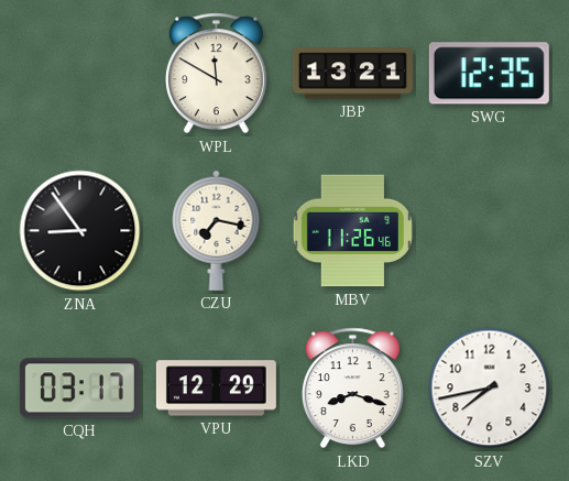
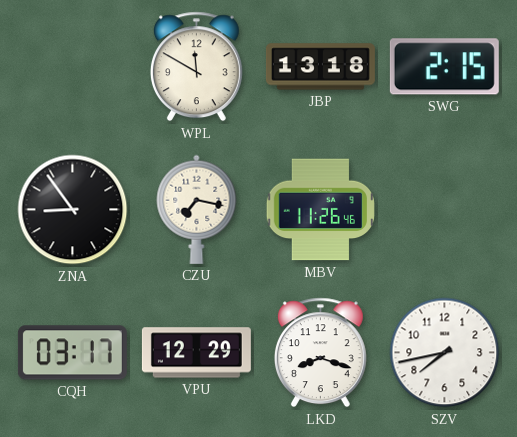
JBP: 13:21 -> 13:18
SWG: 12:35 -> 2:15
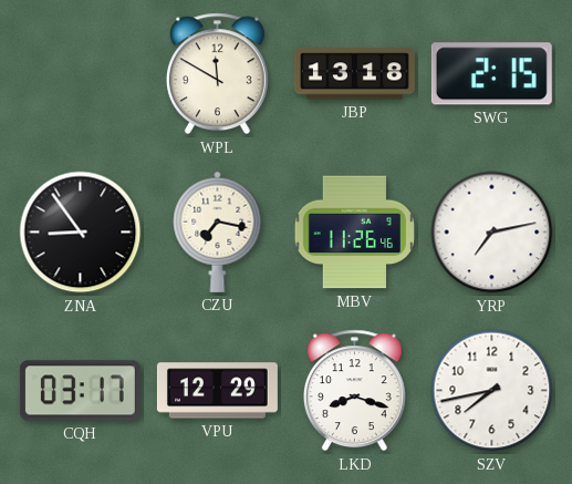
YRP: none -> 7:13
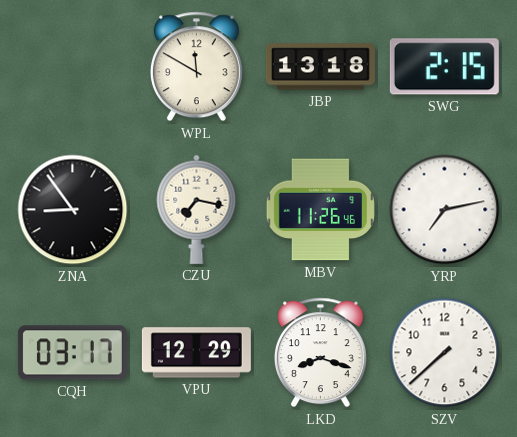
SZV: 7:43 -> 7:38
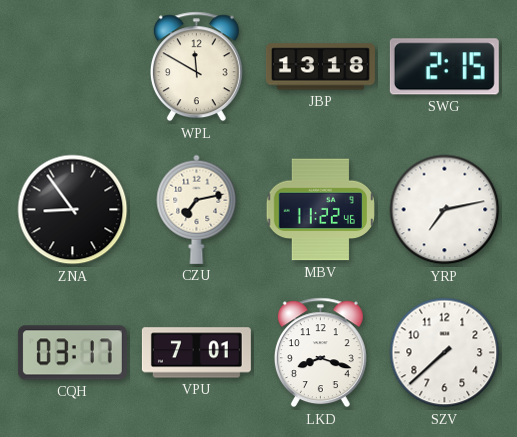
CZU: 7:17 -> 7:13
MBV: 11:26 -> 11:22
VPU: 12:29 -> 7:01
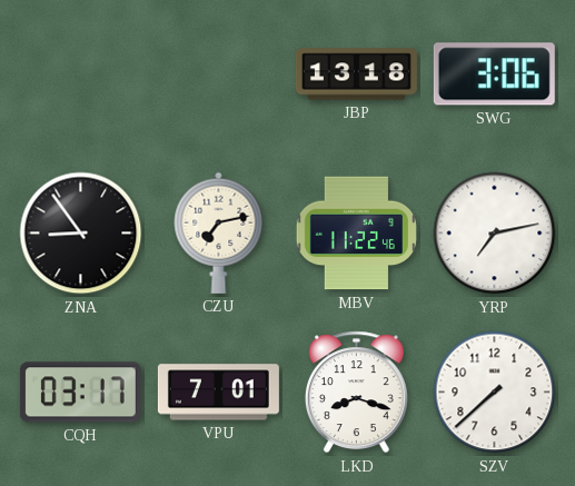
WPL: 11:50 -> none
SWG: 2:15 -> 3:06
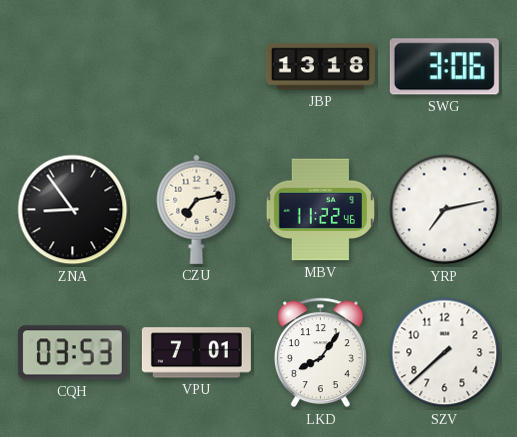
CQH: 03:17 -> 03:53
LKD: 8:18 -> 8:06
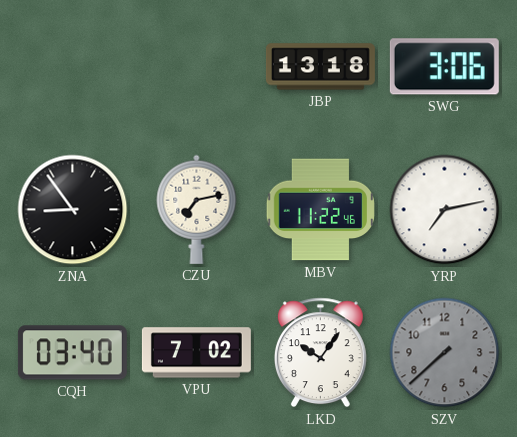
CQH: 03:53 -> 03:40
VPU: 7:01 -> 7:02
LKD: 8:06 -> 10:06
SZV dial: white -> grey
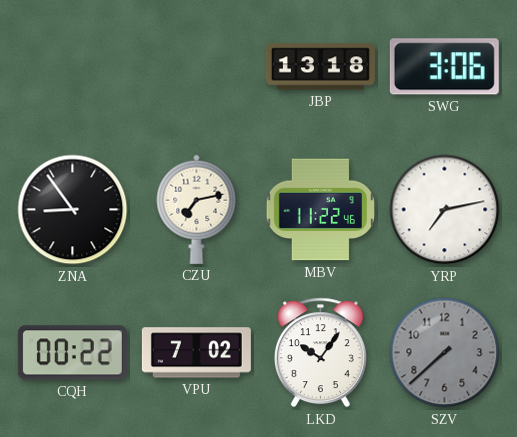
CQH: 03:40 -> 00:22
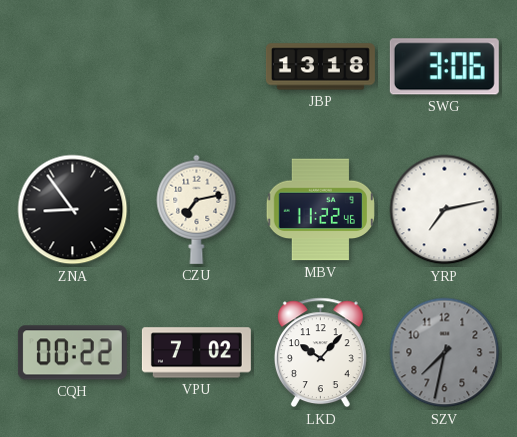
LKD: 10:06 -> 10:07
SZV: 7:38 -> 7:32
